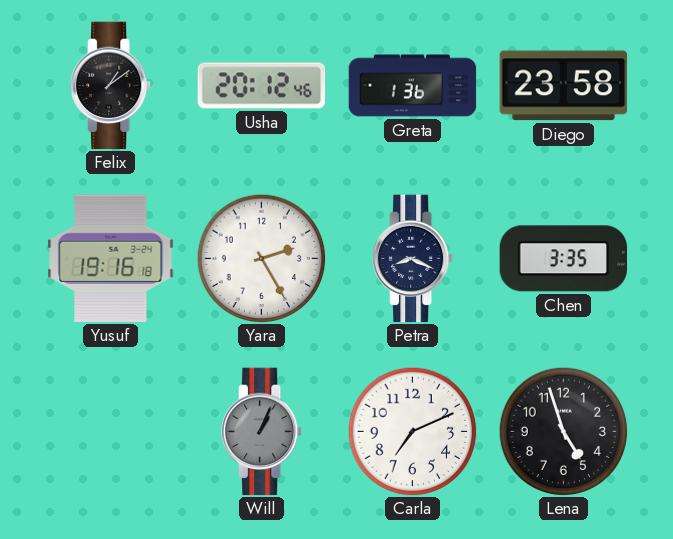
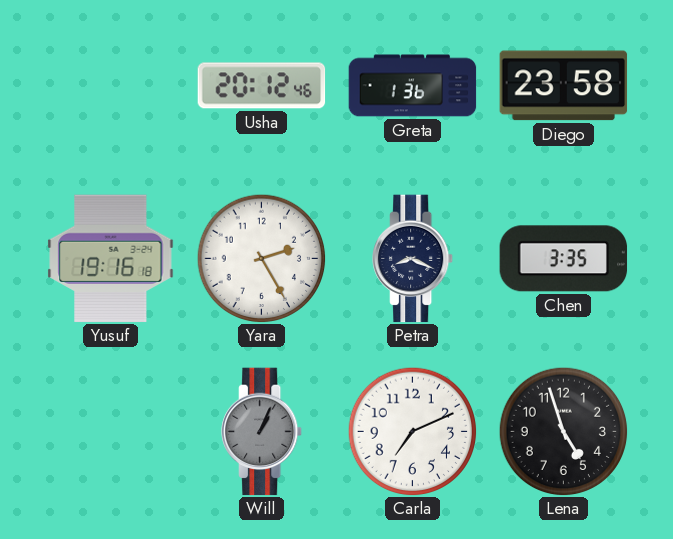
Felix: 1:09 -> none
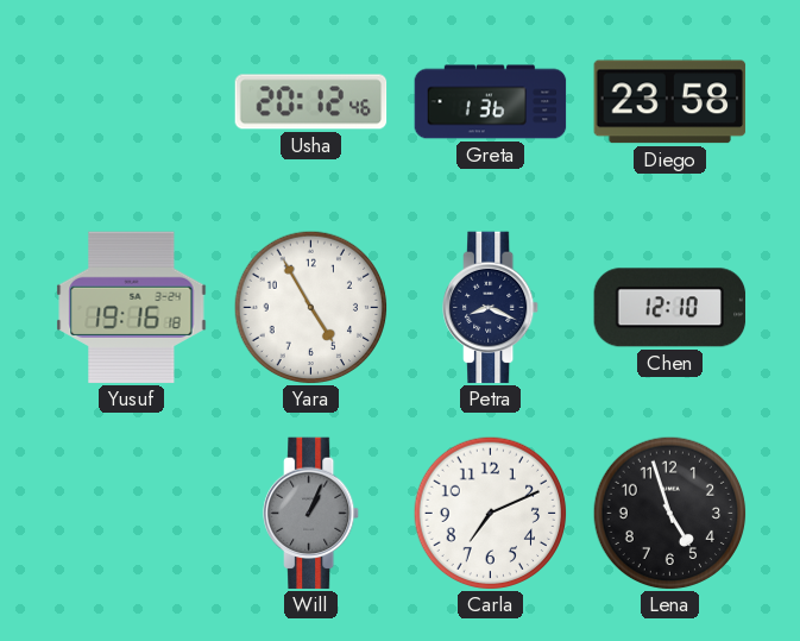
Yara: 2:25 -> 4:55
Chen: 3:35 -> 12:10
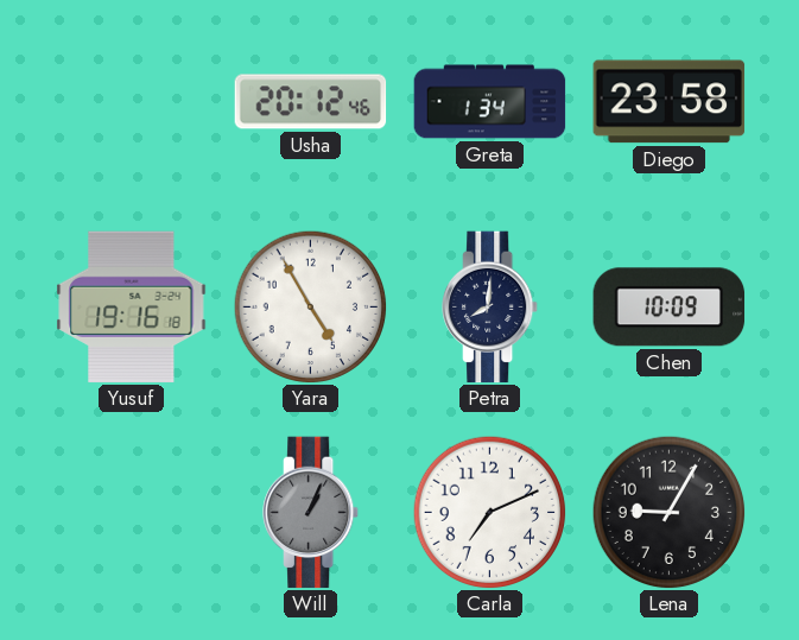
Greta: 1:36 -> 1:34
Petra: 8:19 -> 8:01
Chen: 12:10 -> 10:09
Lena: 4:57 -> 9:05
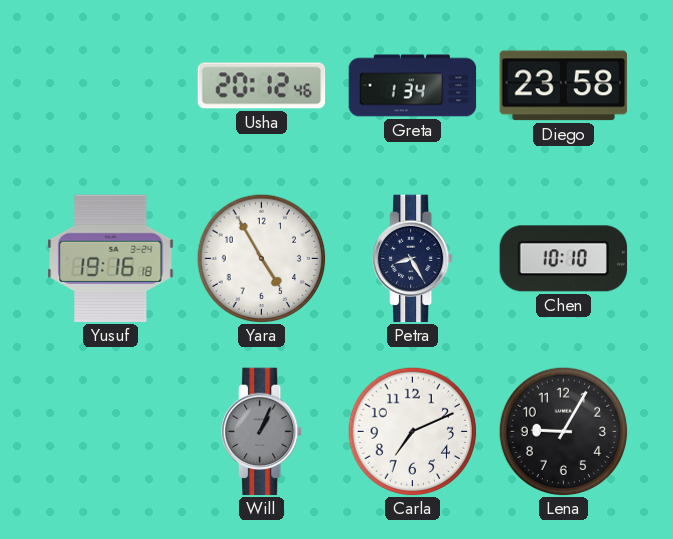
Petra: 8:01 -> 8:25
Chen: 10:09 -> 10:10
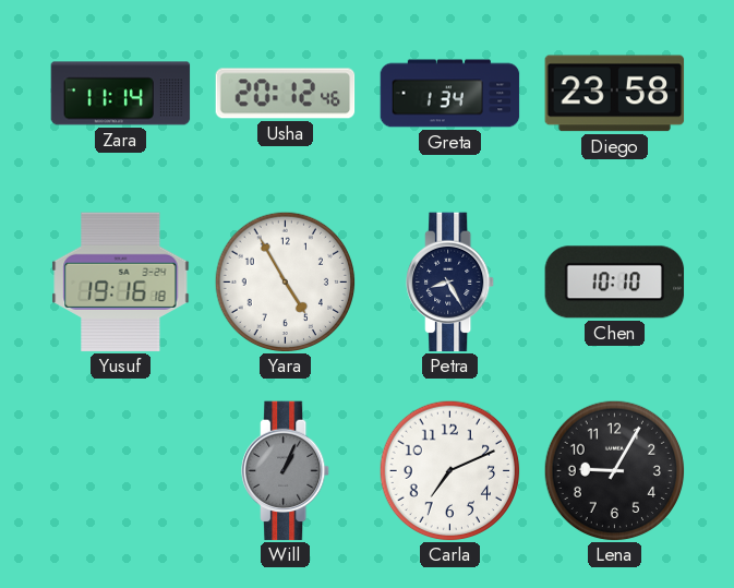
Zara: none -> 11:14
